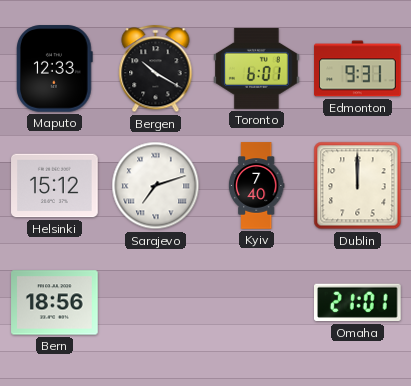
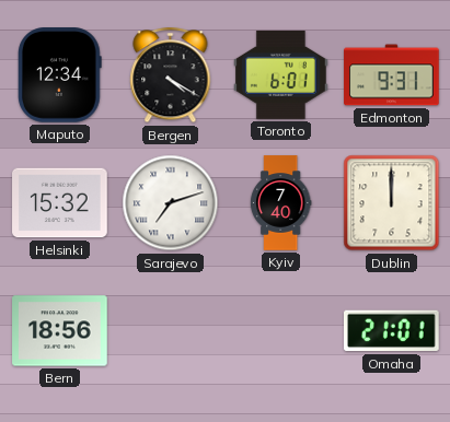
Maputo: 12:33 -> 12:34
Bergen: 10:20 -> 4:20
Helsinki: 15:12 -> 15:32
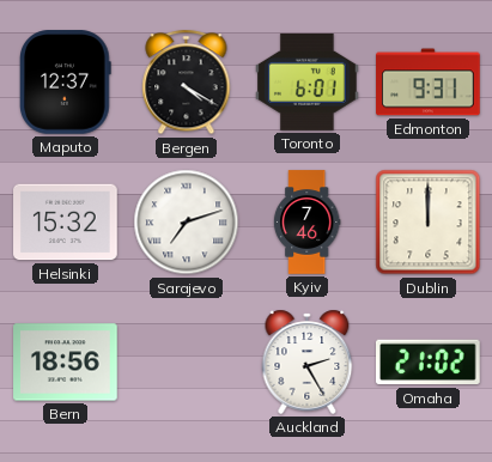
Maputo: 12:34 -> 12:37
Kyiv: 7:40 -> 7:46
Auckland: none -> 2:25
Omaha: 21:01 -> 21:02
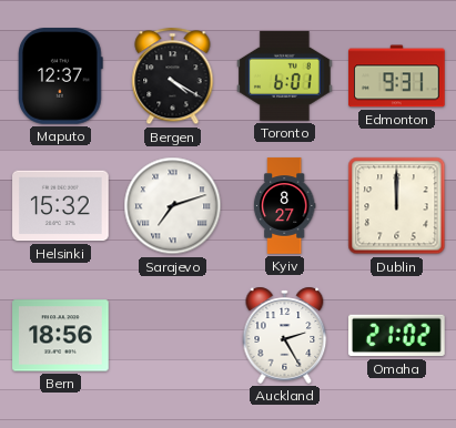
Kyiv: 7:46 -> 8:27
